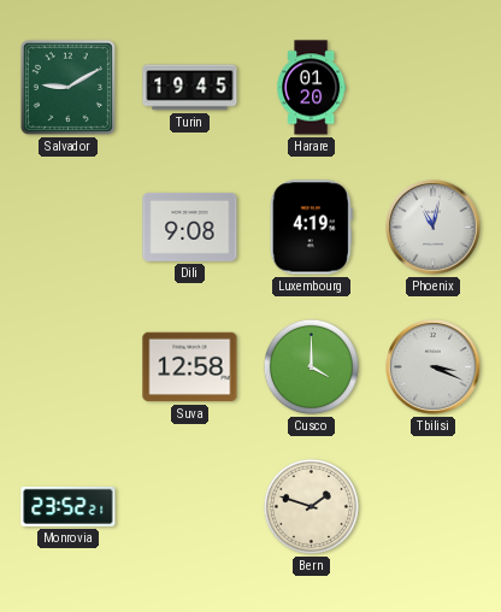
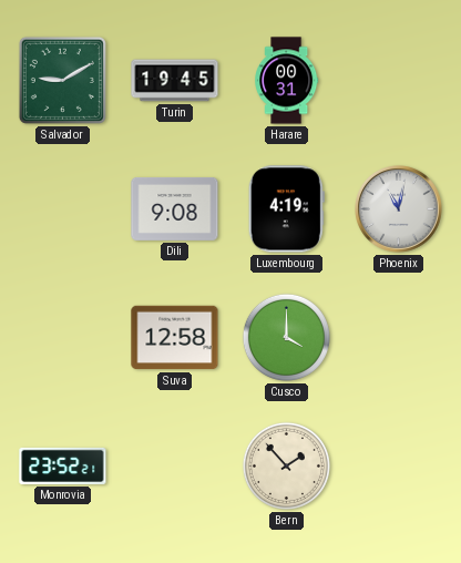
Harare: 01:20 -> 00:31
Tbilisi: 3:19 -> none
Bern: 1:48 -> 1:53
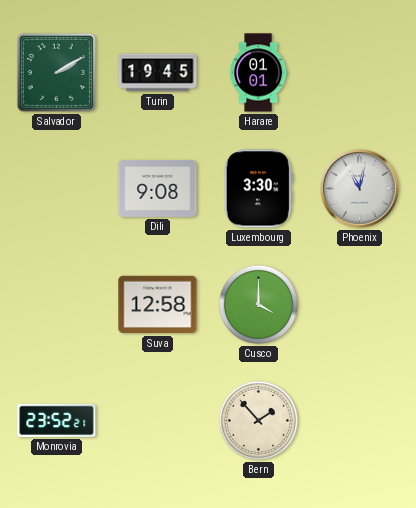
Salvador: 9:10 -> 2:10
Harare: 00:31 -> 01:01
Luxembourg: 4:19 -> 3:30
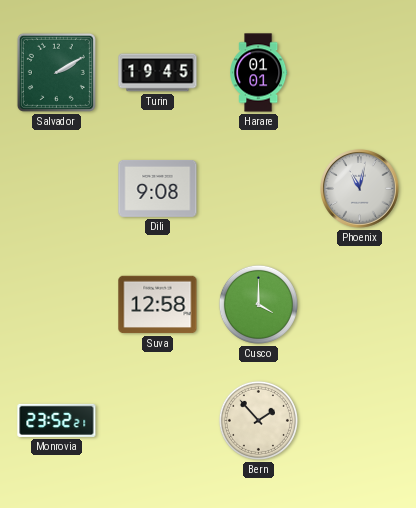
Luxembourg: 3:30 -> none
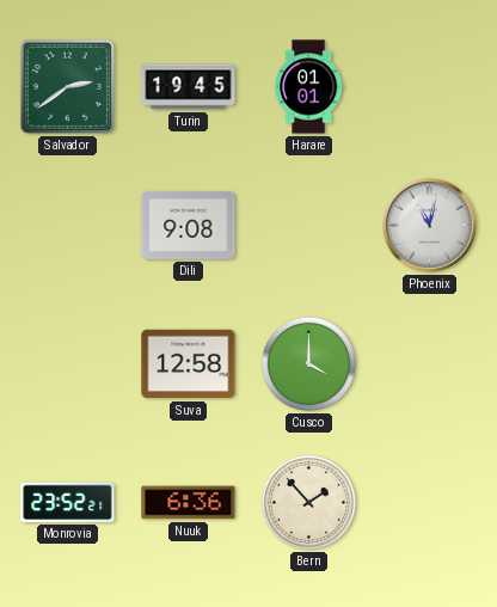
Salvador: 2:10 -> 2:39
Nuuk: none -> 6:36
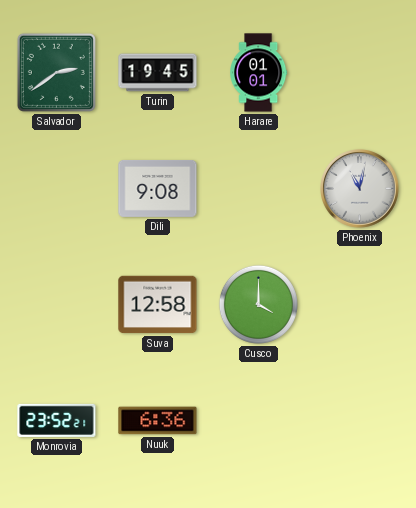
Bern: 1:53 -> none
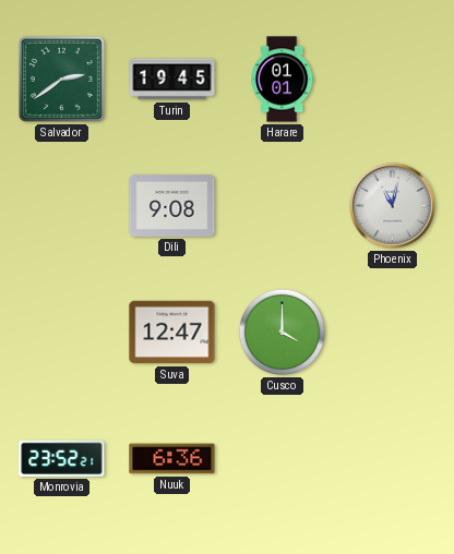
Suva: 12:58 -> 12:47
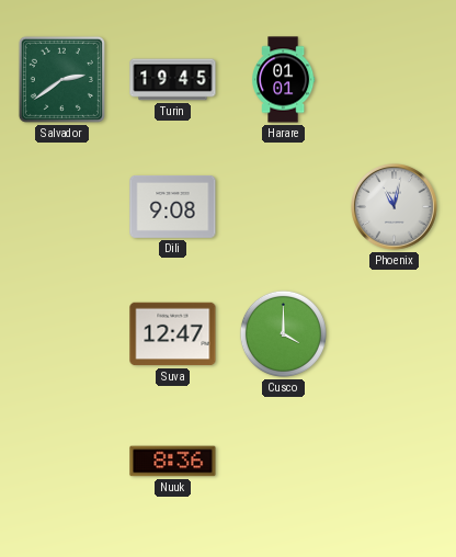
Monrovia: 23:52 -> none
Nuuk: 6:36 -> 8:36
